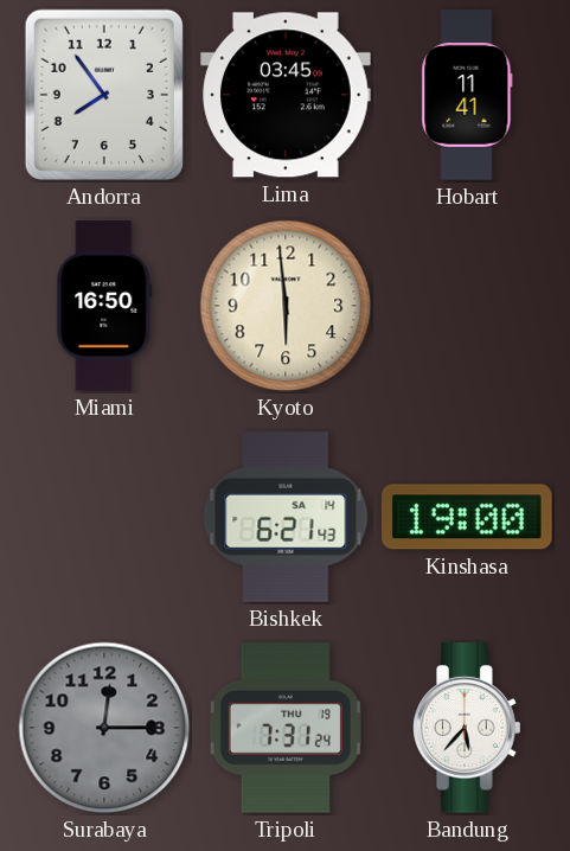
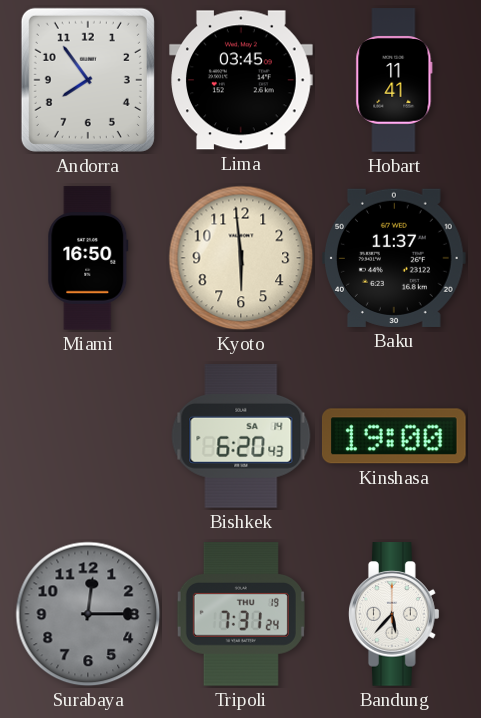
Baku: none -> 11:37
Bishkek: 6:21 -> 6:20
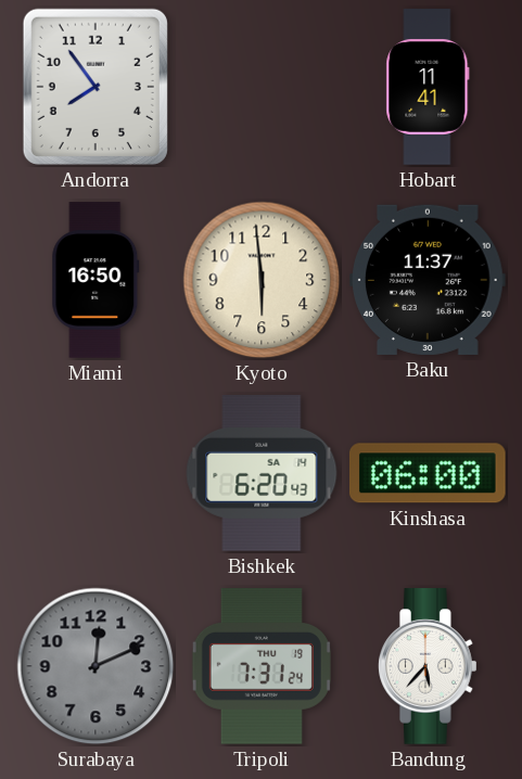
Lima: 03:45 -> none
Kinshasa: 19:00 -> 06:00
Surabaya: 12:15 -> 12:11
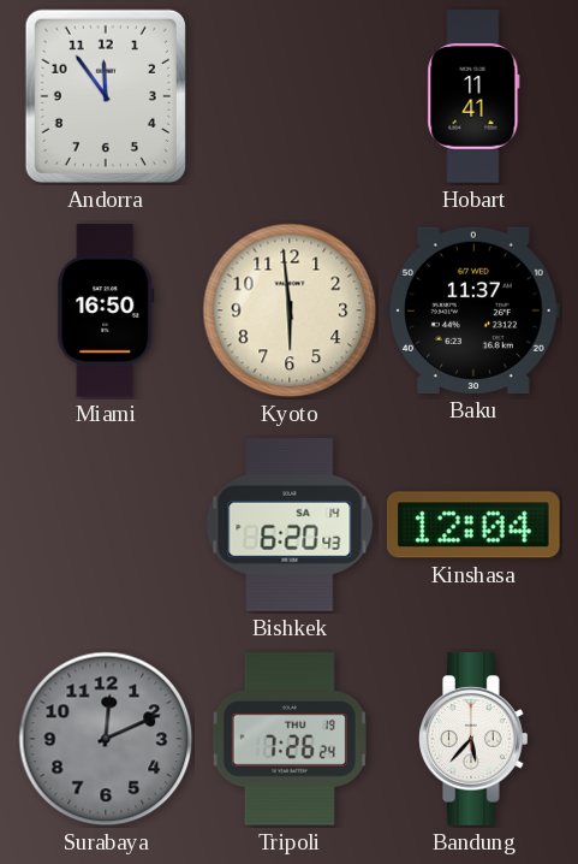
Andorra: 7:54 -> 11:54
Kinshasa: 06:00 -> 12:04
Tripoli: 7:31 -> 7:26
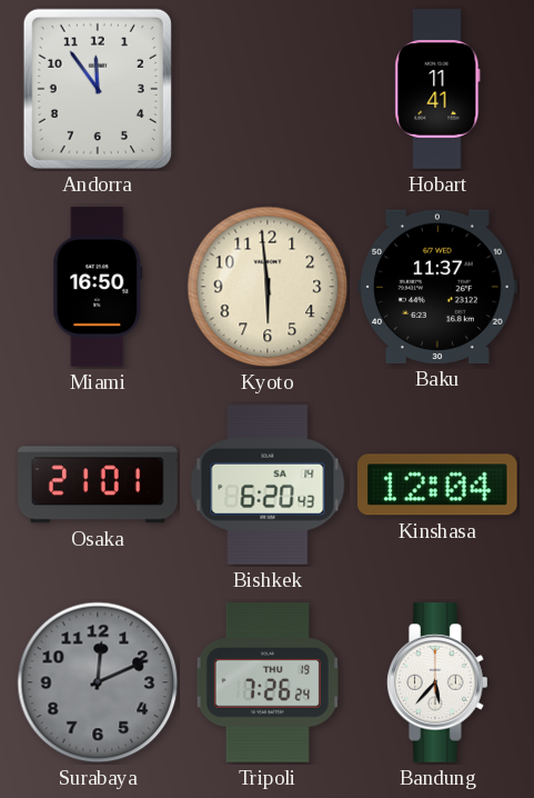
Osaka: none -> 21:01
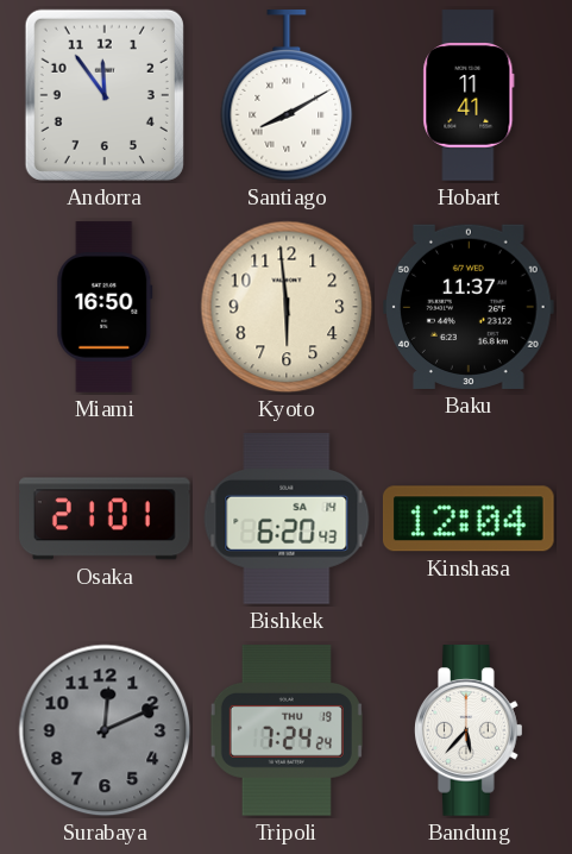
Santiago: none -> 8:10
Tripoli: 7:26 -> 7:24
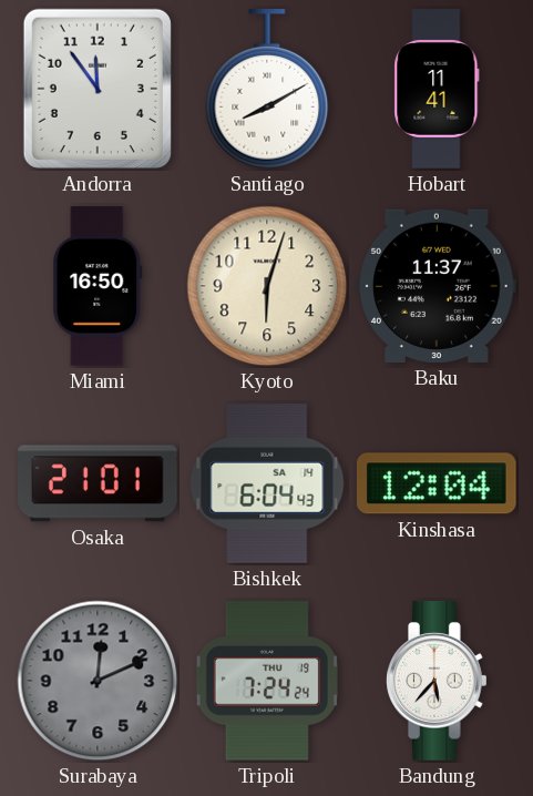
Kyoto: 5:59 -> 6:03
Bishkek: 6:20 -> 6:04
